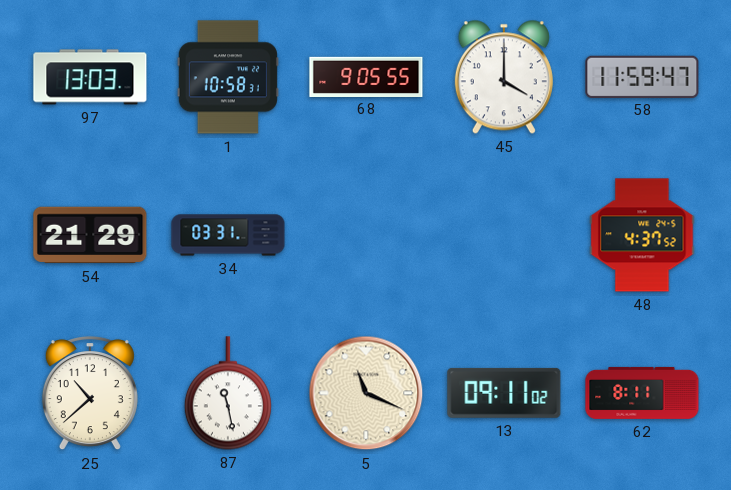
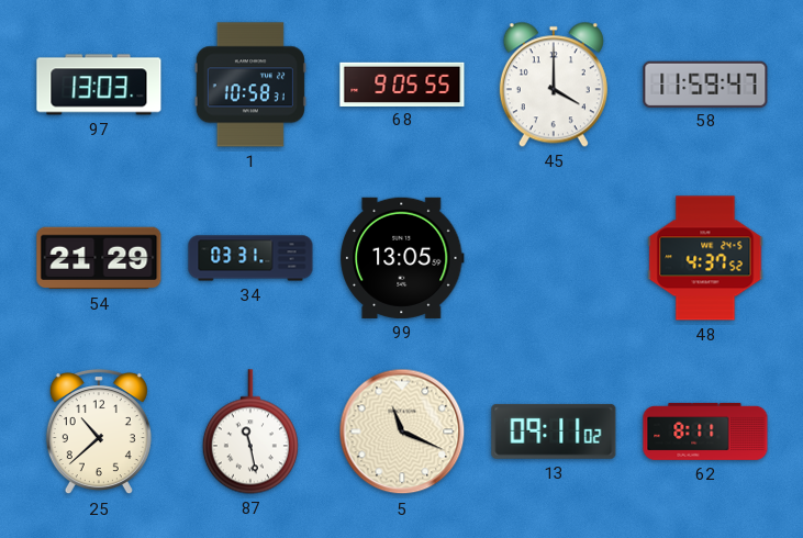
99: none -> 13:05
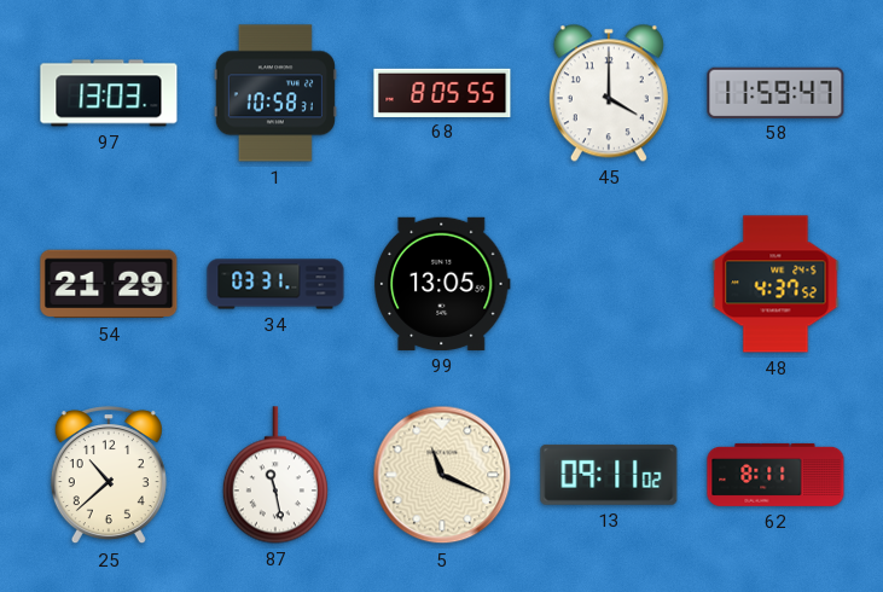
68: 9:05 -> 8:05
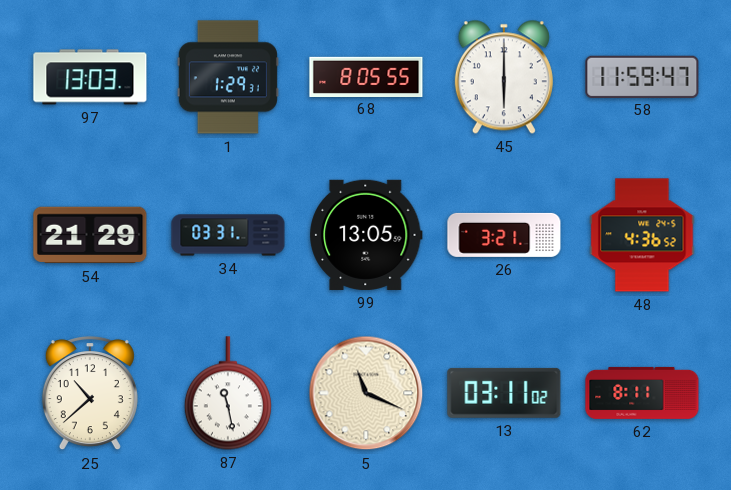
1: 10:58 -> 1:29
45: 4:00 -> 6:00
26: none -> 3:21
48: 4:37 -> 4:36
13: 09:11 -> 03:11
